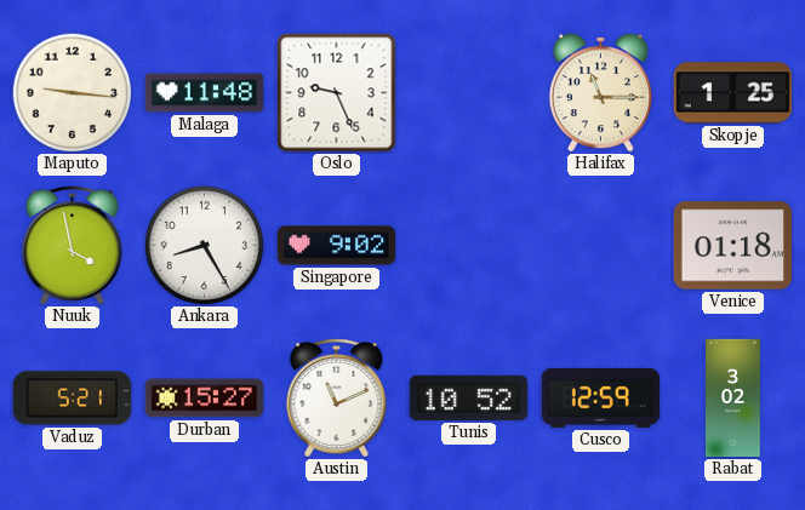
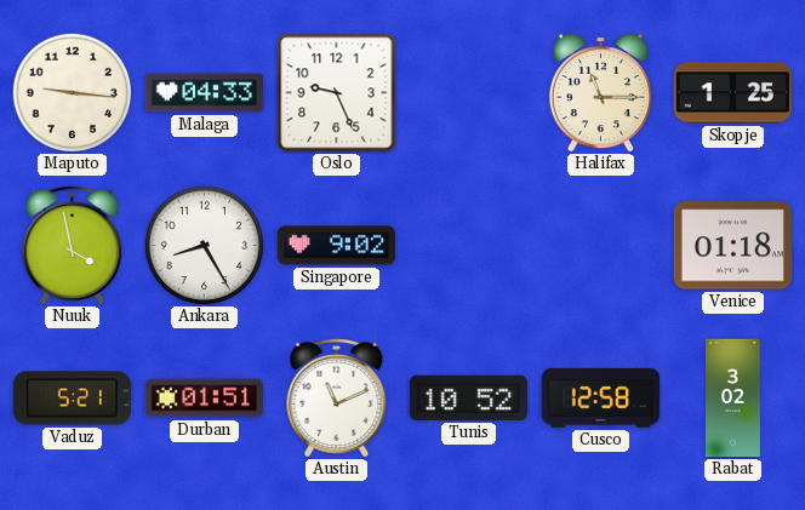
Malaga: 11:48 -> 04:33
Durban: 15:27 -> 01:51
Cusco: 12:59 -> 12:58
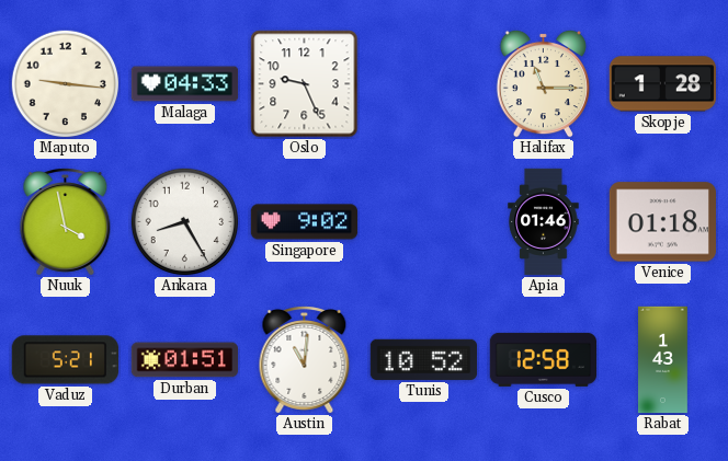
Skopje: 1:25 -> 1:28
Apia: none -> 01:46
Austin: 11:11 -> 11:01
Rabat: 3:02 -> 1:43
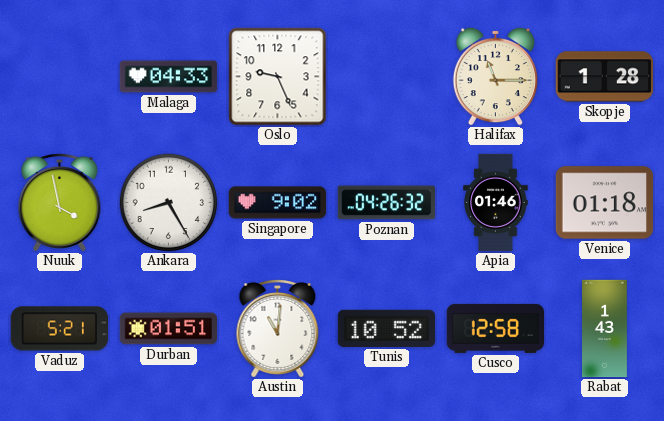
Maputo: 9:16 -> none
Poznan: none -> 04:26
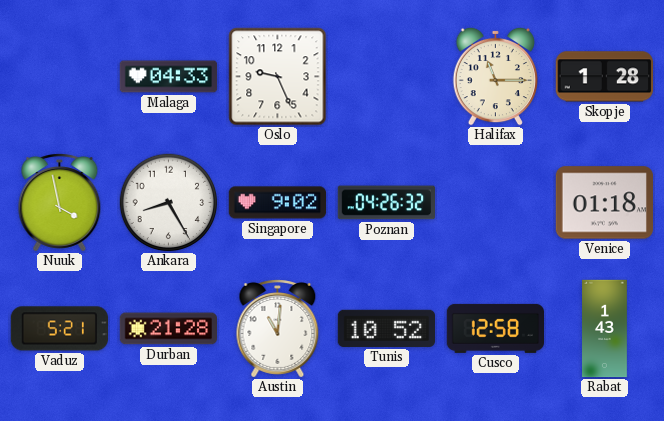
Apia: 01:46 -> none
Durban: 01:51 -> 21:28
